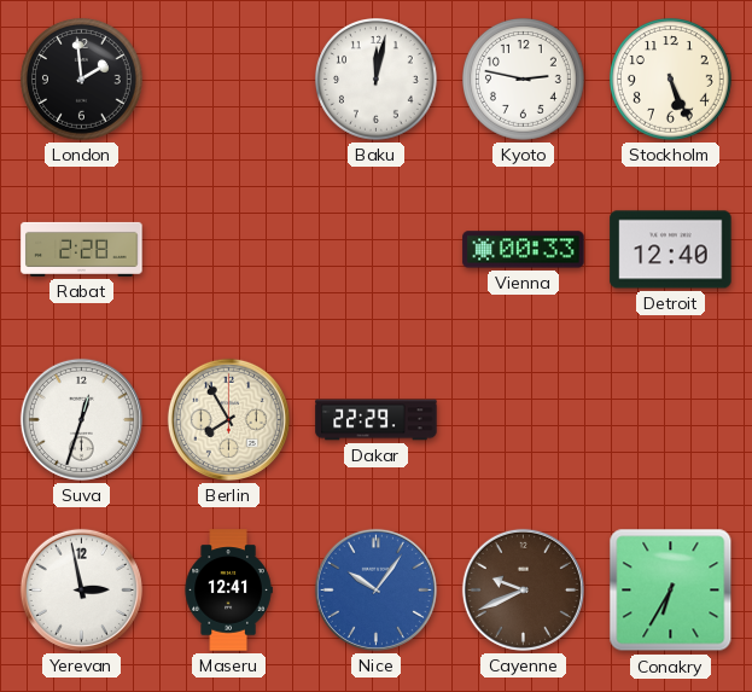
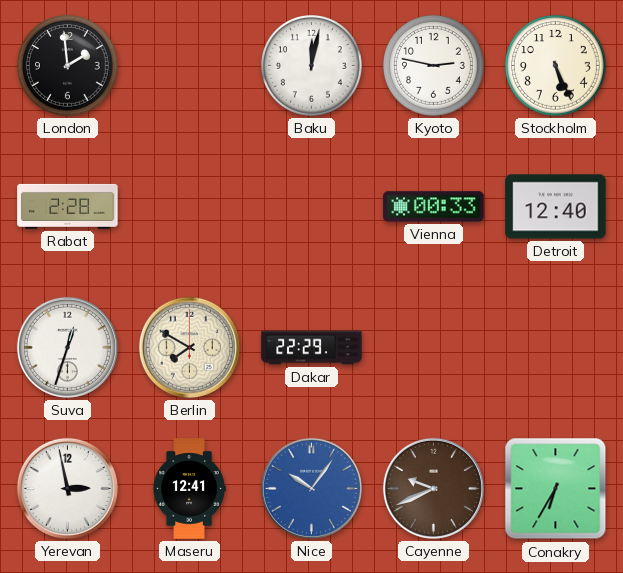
Berlin: 7:55 -> 7:50
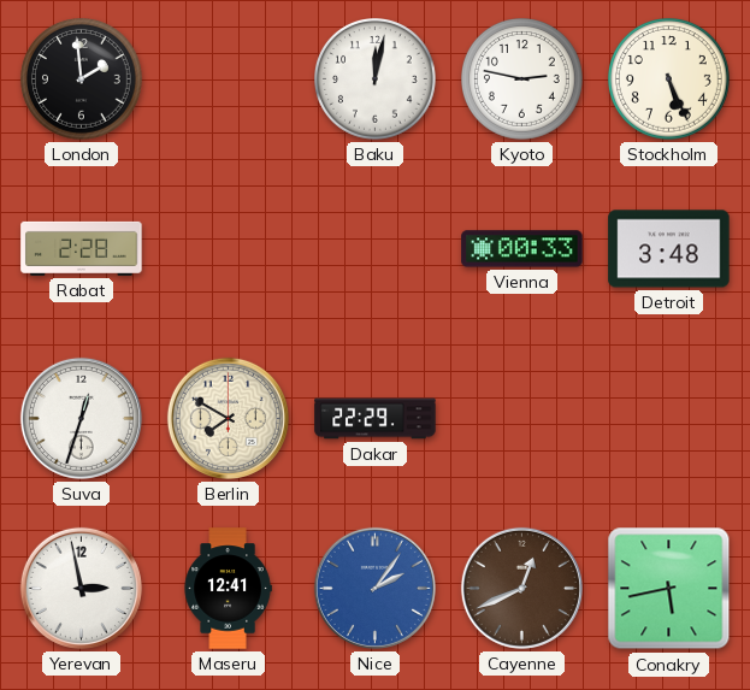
Detroit: 12:40 -> 3:48
Nice: 10:06 -> 2:06
Cayenne: 9:41 -> 12:41
Conakry: 6:35 -> 5:43
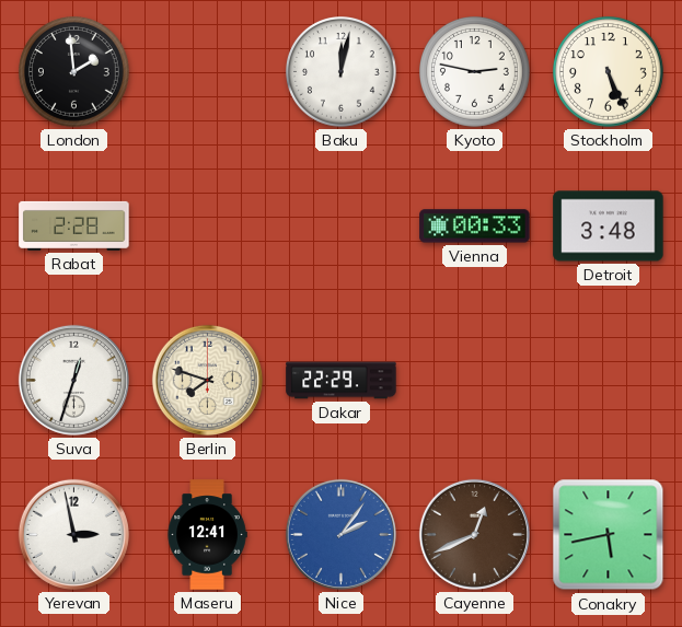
Berlin: 7:50 -> 7:48
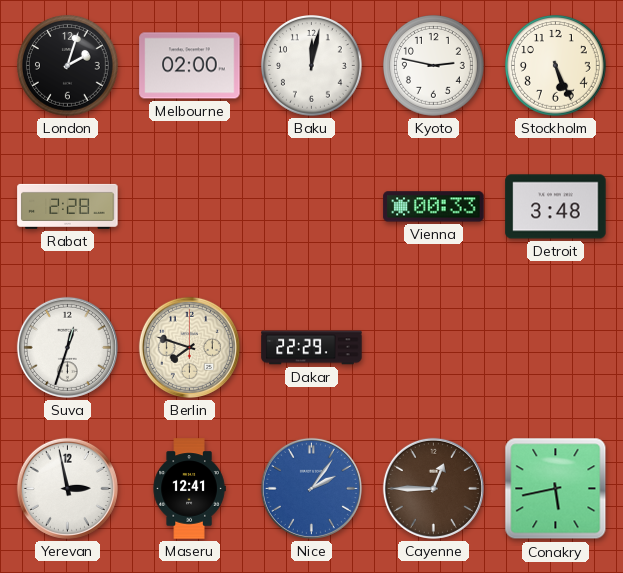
London: 1:59 -> 2:03
Melbourne: none -> 02:00
Cayenne: 12:41 -> 12:45
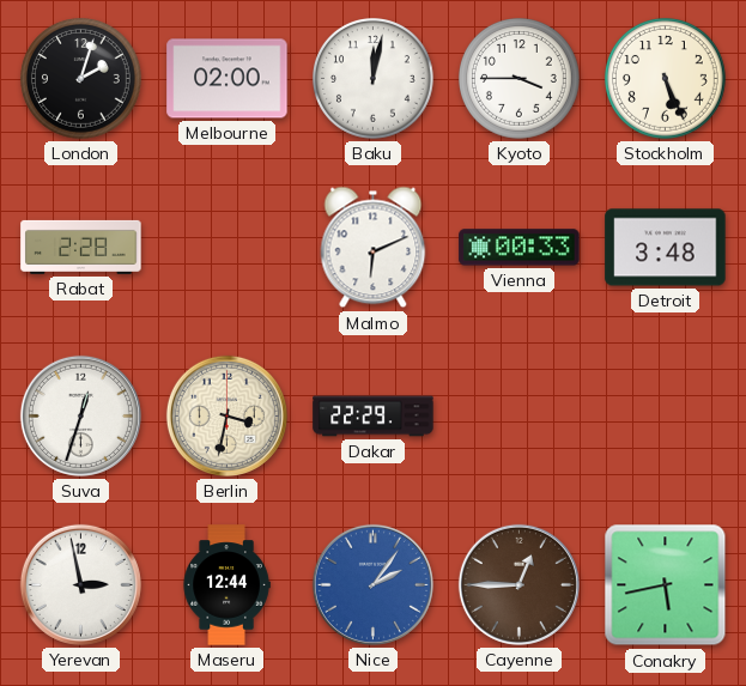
Kyoto: 2:47 -> 3:45
Malmo: none -> 6:11
Berlin: 7:48 -> 3:32
Maseru: 12:41 -> 12:44
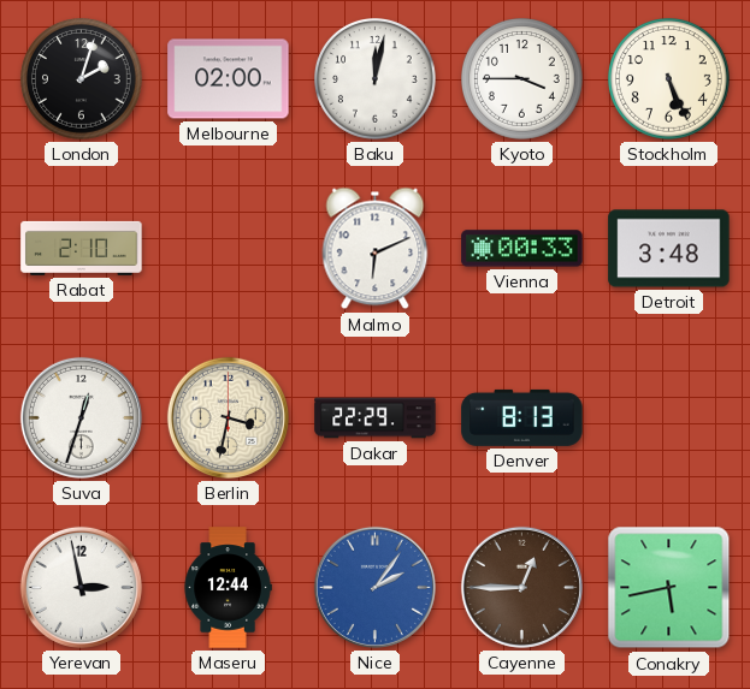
Rabat: 2:28 -> 2:10
Denver: none -> 8:13
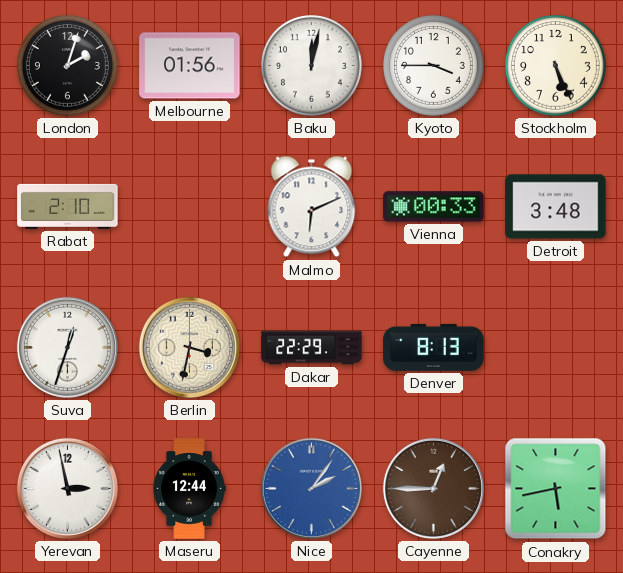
Melbourne: 02:00 -> 01:56
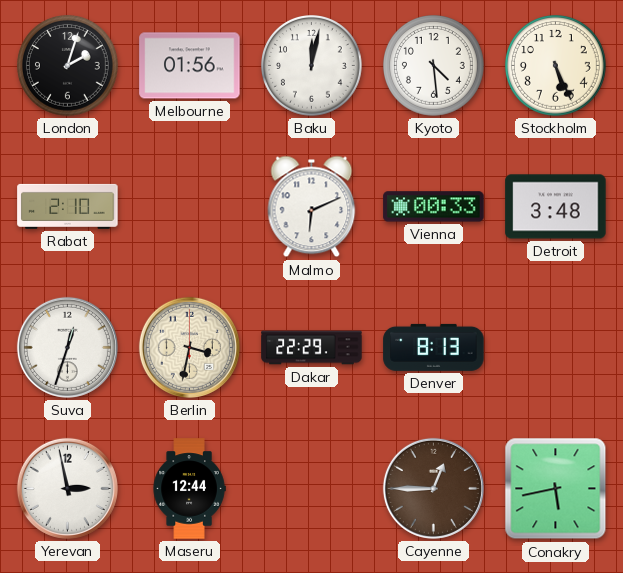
Kyoto: 3:45 -> 4:29
Nice: 2:06 -> none
